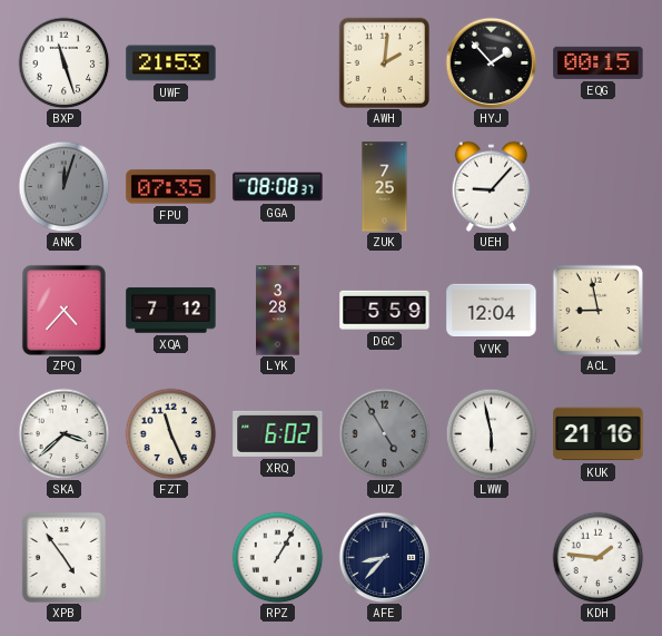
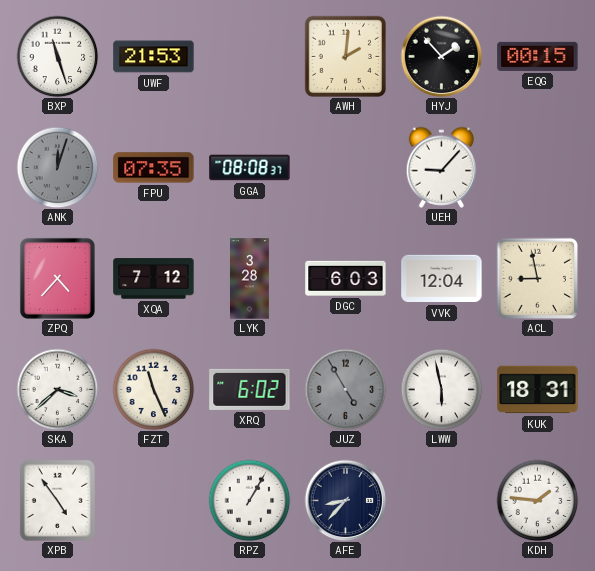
ZUK: 7:25 -> none
DGC: 5:59 -> 6:03
KUK: 21:16 -> 18:31
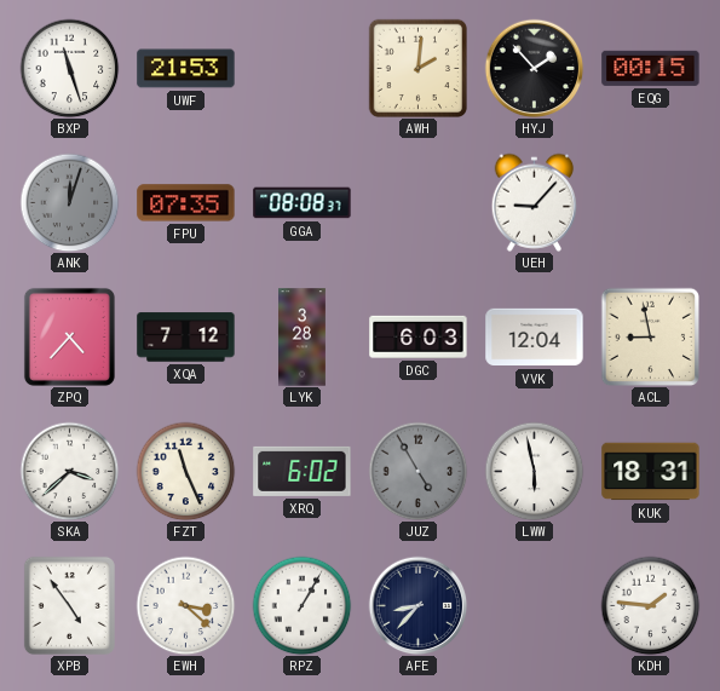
EWH: none -> 3:22
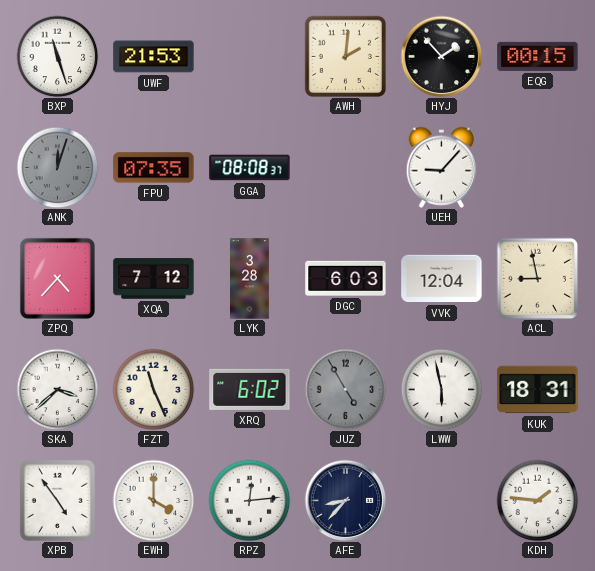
EWH: 3:22 -> 4:00
RPZ: 1:05 -> 12:14
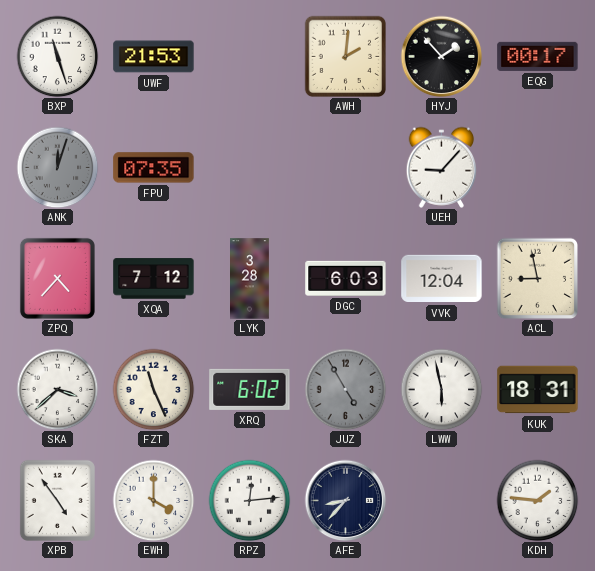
EQG: 00:15 -> 00:17
GGA: 08:08 -> none
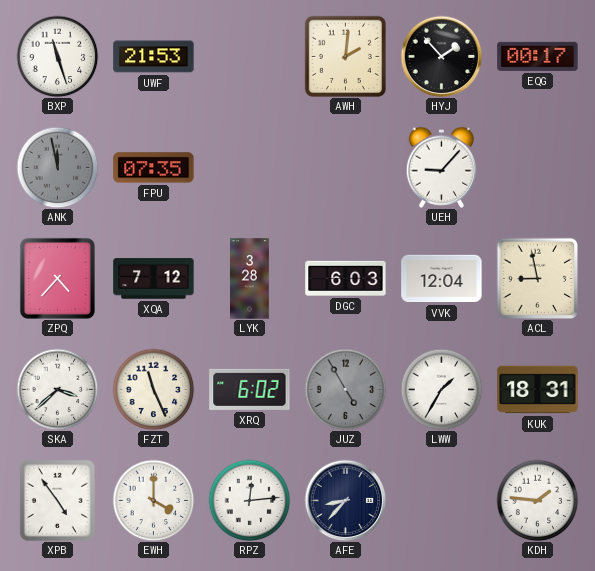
ANK: 12:03 -> 11:58
LWW: 5:58 -> 1:35
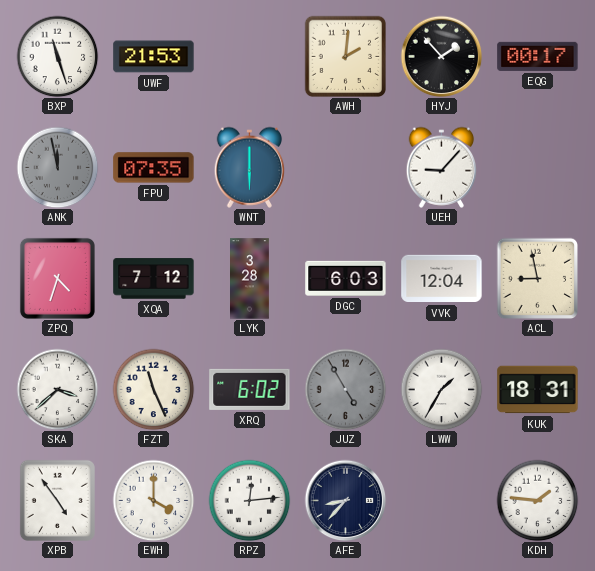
WNT: none -> 6:00
ZPQ: 4:37 -> 4:33
